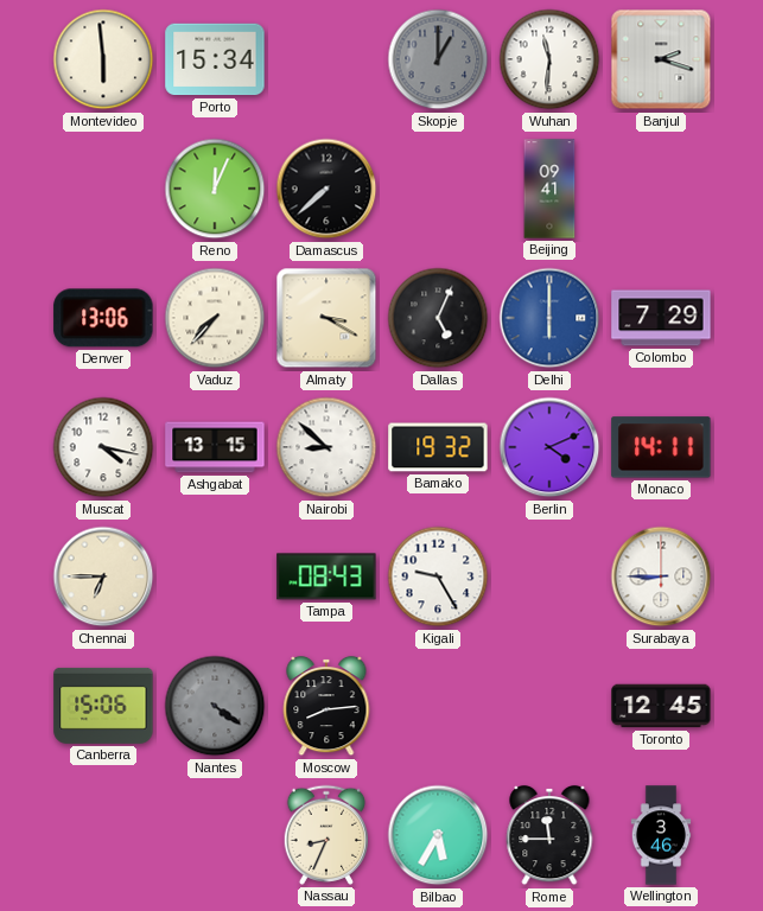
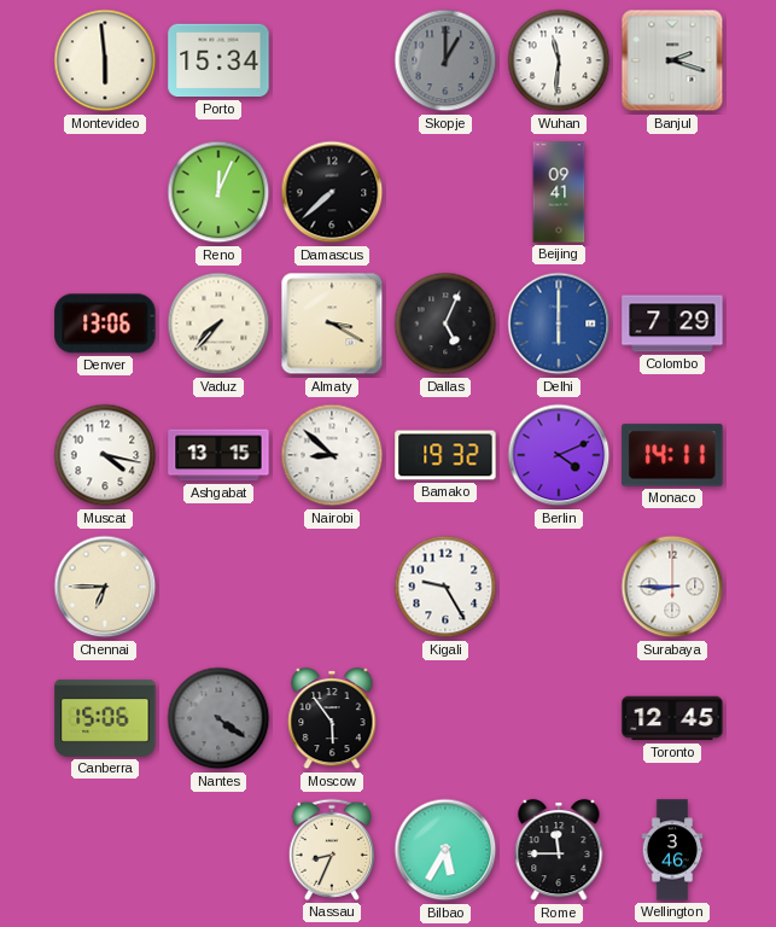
Tampa: 08:43 -> none
Moscow: 8:14 -> 5:54
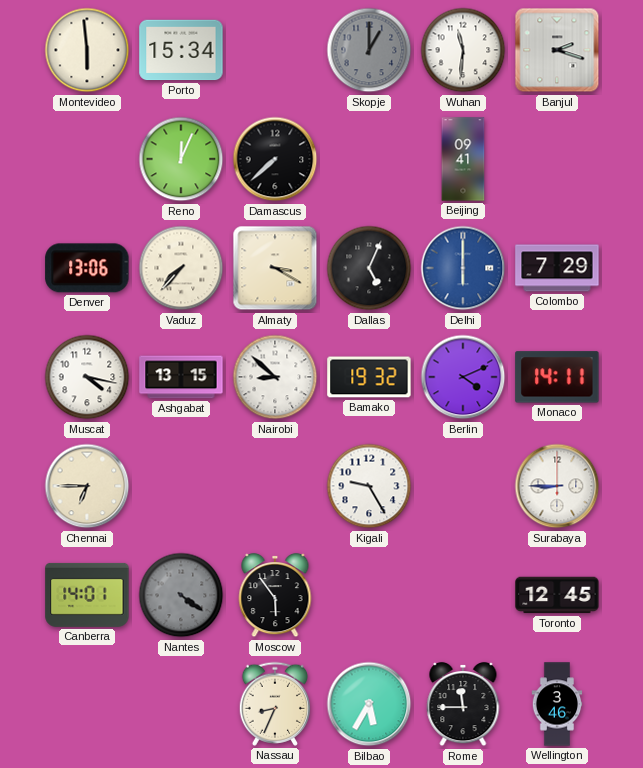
Canberra: 15:06 -> 14:01
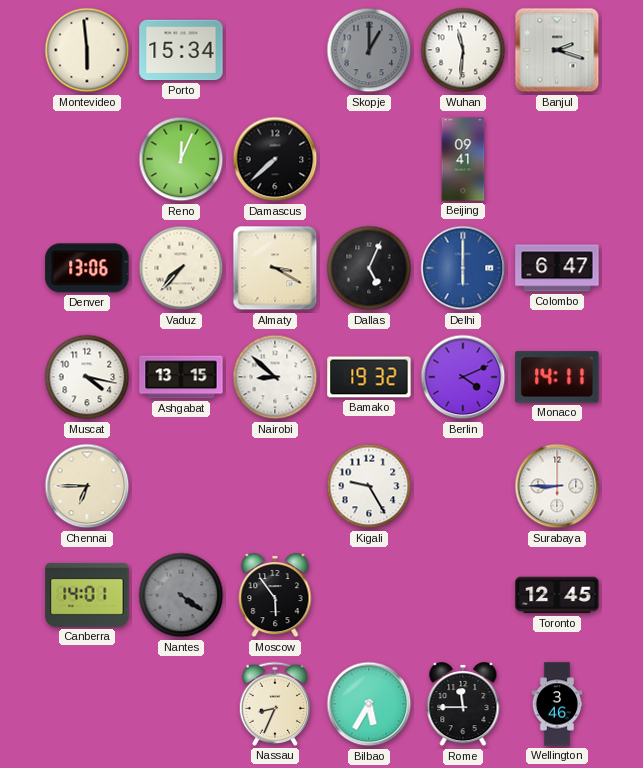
Colombo: 7:29 -> 6:47
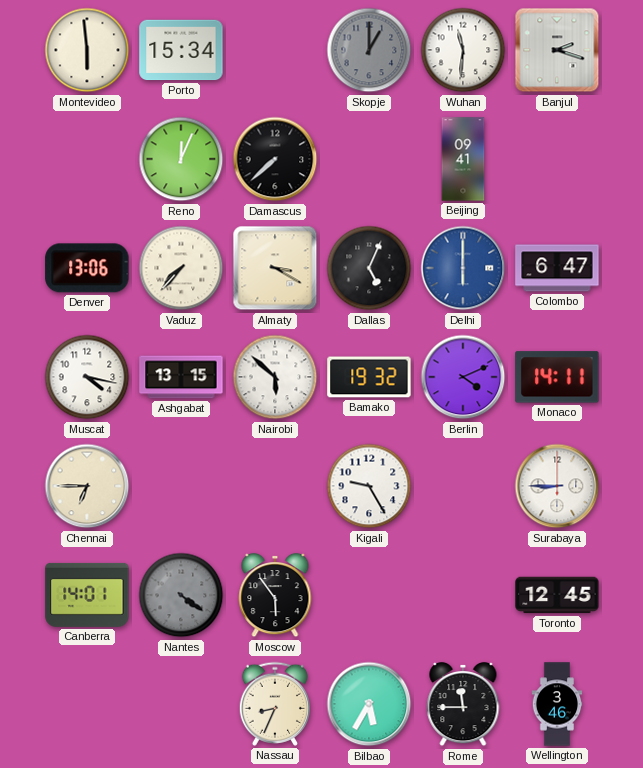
Nairobi: 8:52 -> 5:52
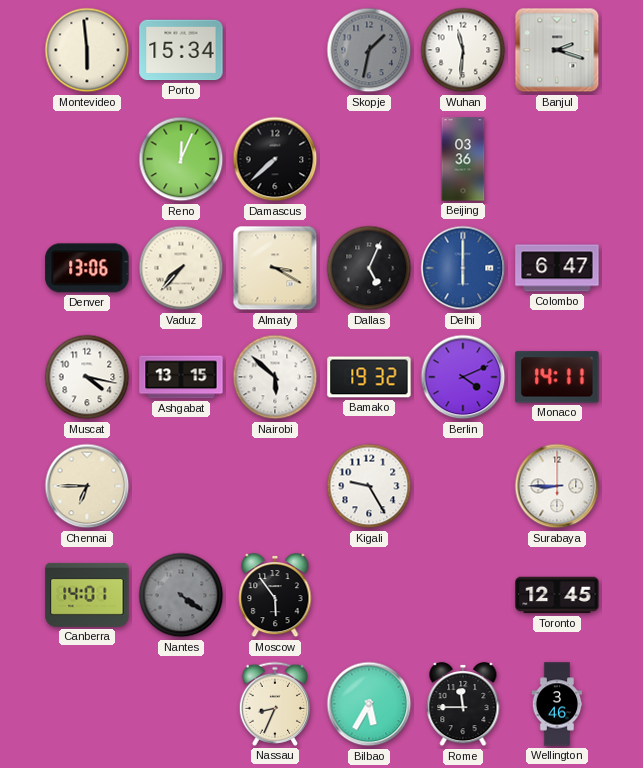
Skopje: 1:00 -> 1:32
Beijing: 09:41 -> 03:36
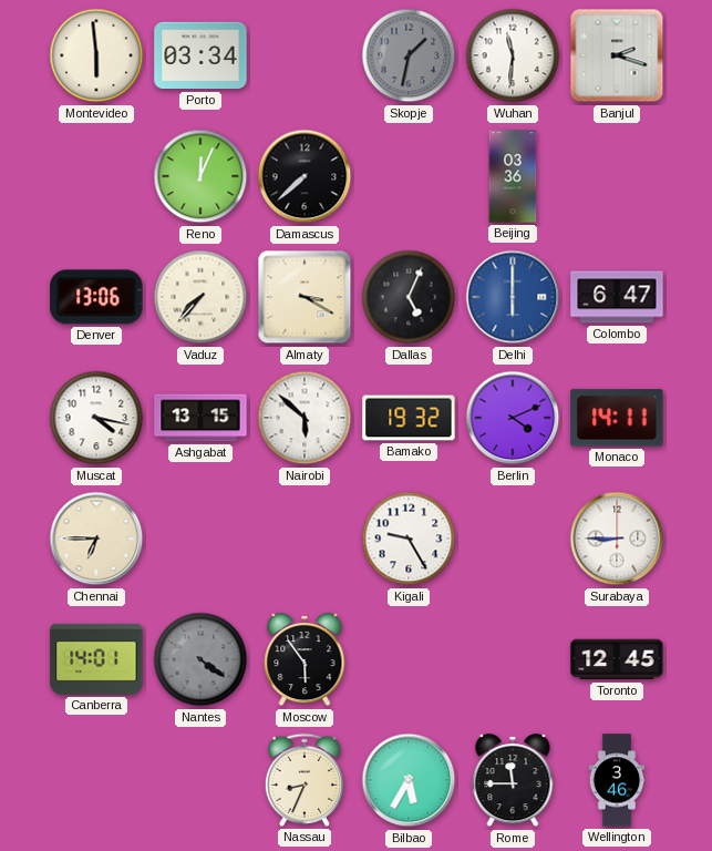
Porto: 15:34 -> 03:34
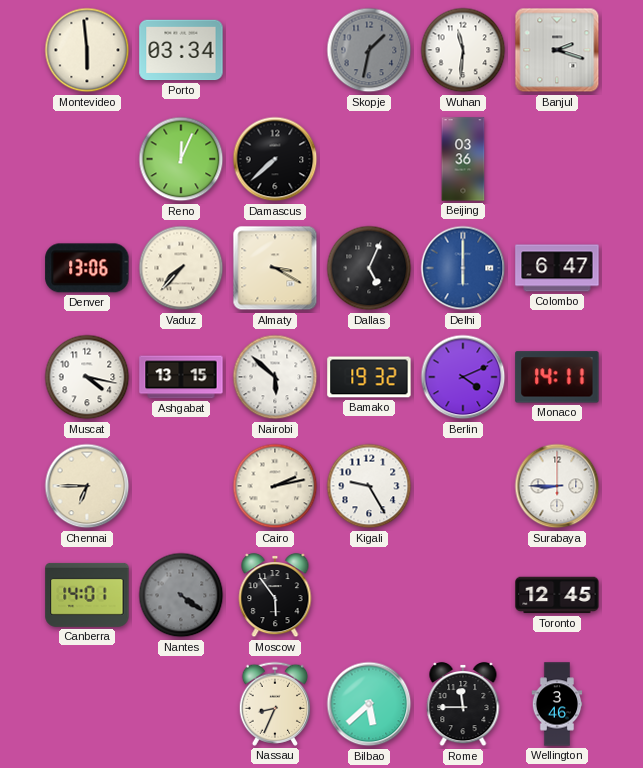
Cairo: none -> 2:13
Bilbao: 5:35 -> 5:38
